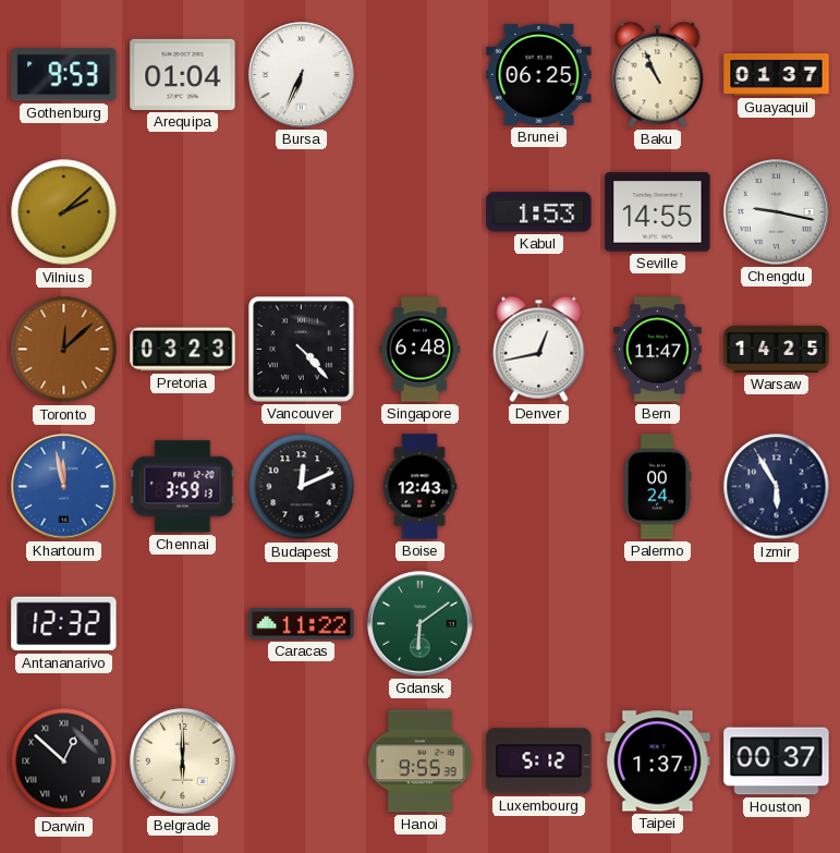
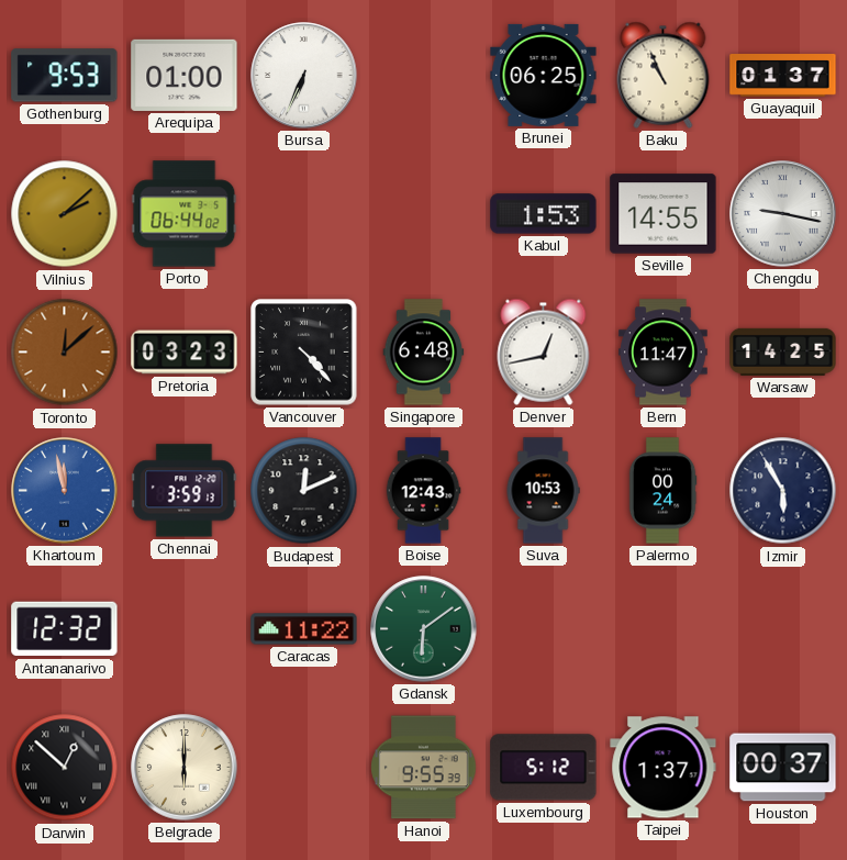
Arequipa: 01:04 -> 01:00
Porto: none -> 06:44
Suva: none -> 10:53
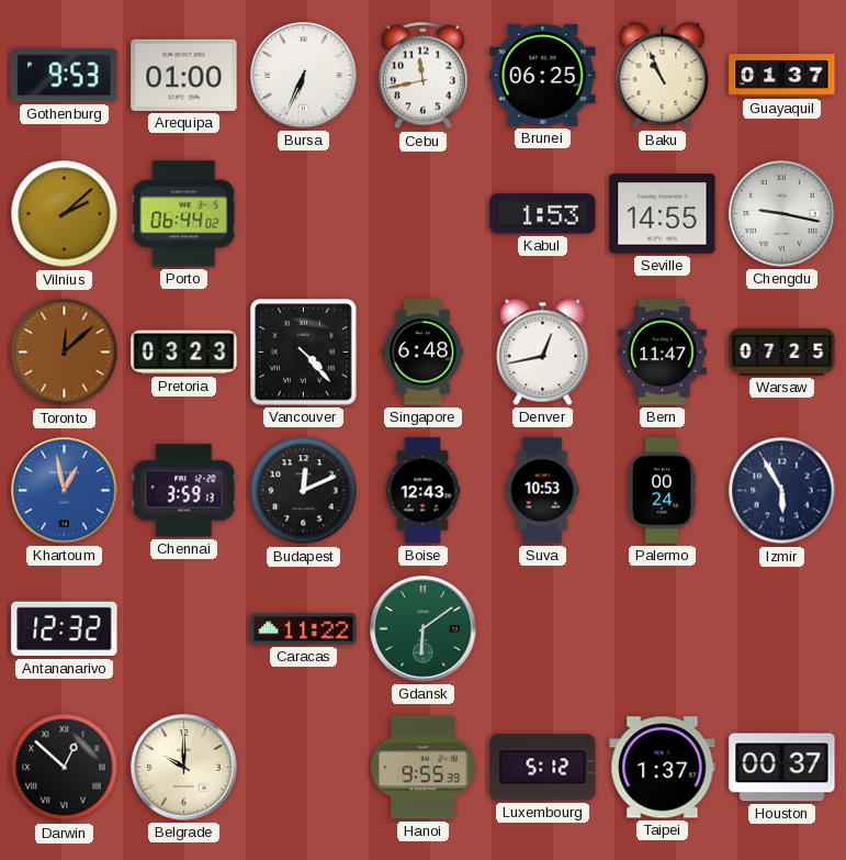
Cebu: none -> 11:43
Warsaw: 14:25 -> 07:25
Khartoum: 11:58 -> 12:58
Belgrade: 6:00 -> 10:00
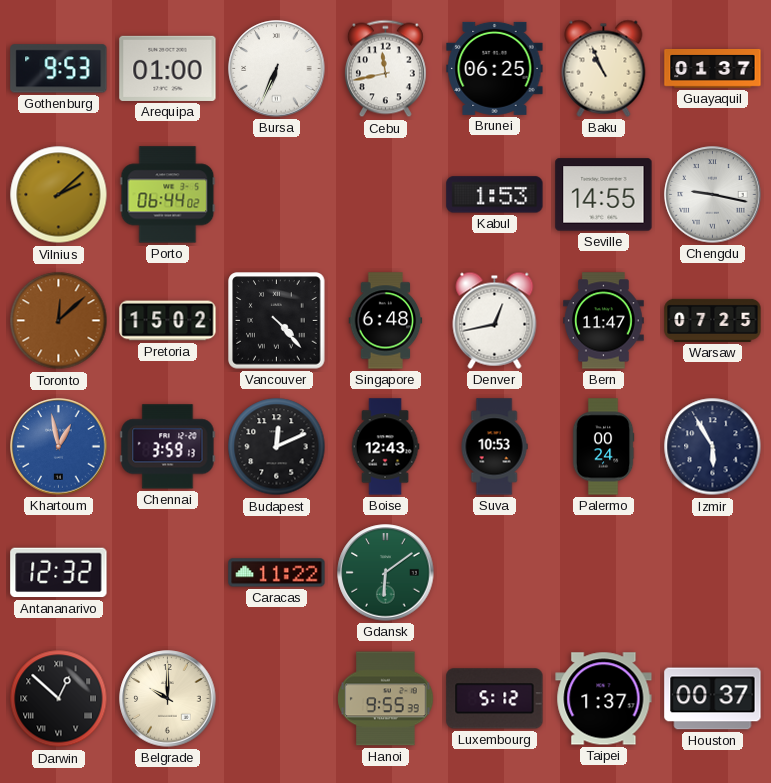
Pretoria: 03:23 -> 15:02
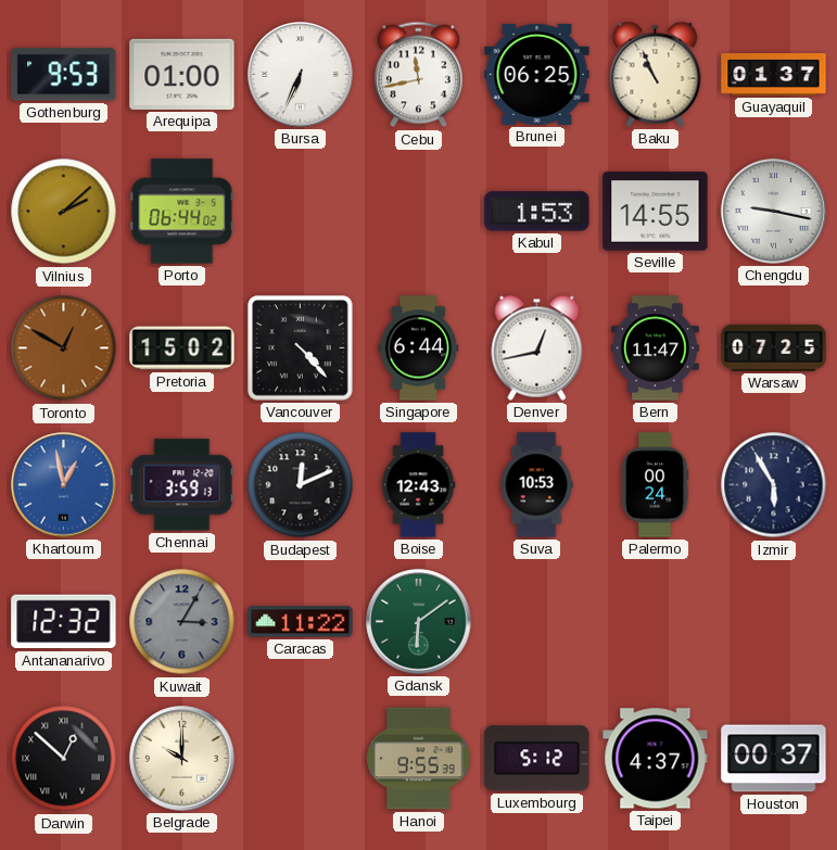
Toronto: 12:08 -> 12:50
Singapore: 6:48 -> 6:44
Kuwait: none -> 3:05
Taipei: 1:37 -> 4:37
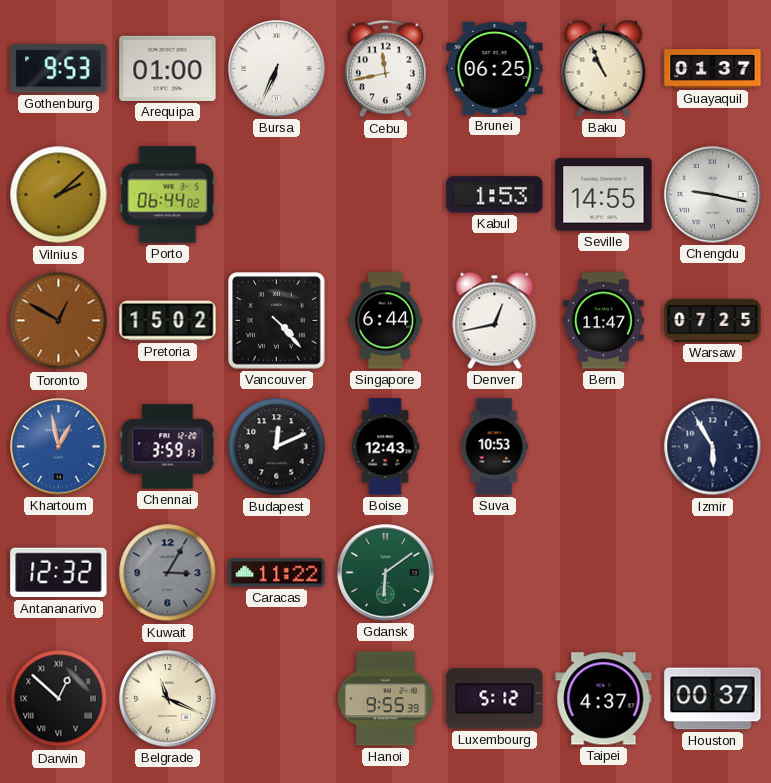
Palermo: 00:24 -> none
Belgrade: 10:00 -> 11:19
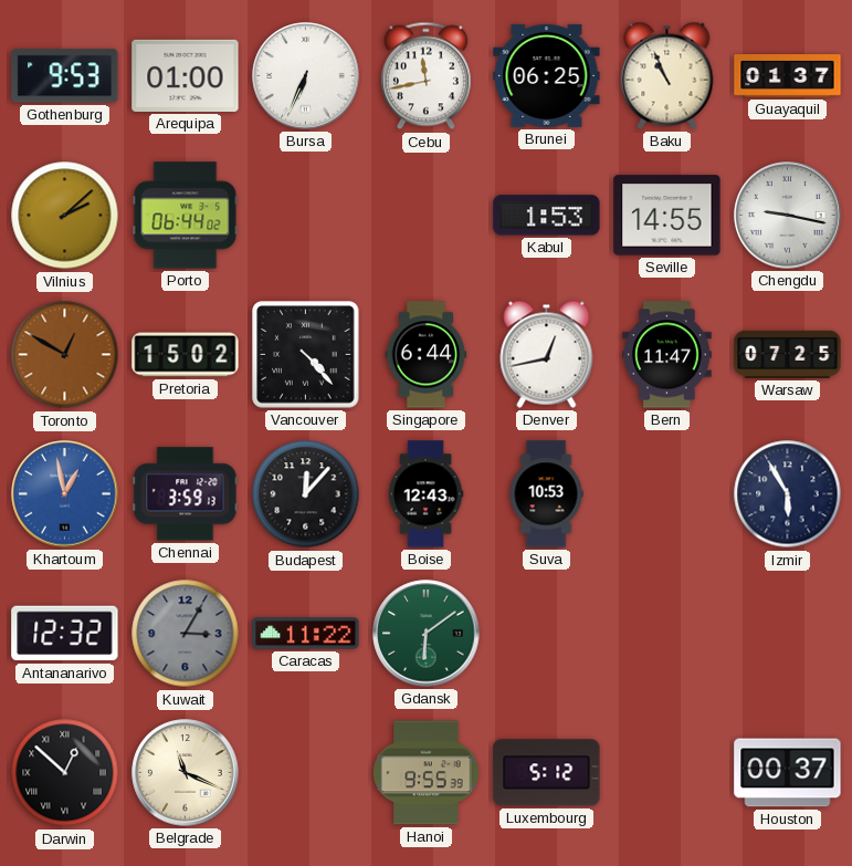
Budapest: 12:11 -> 12:07
Taipei: 4:37 -> none
